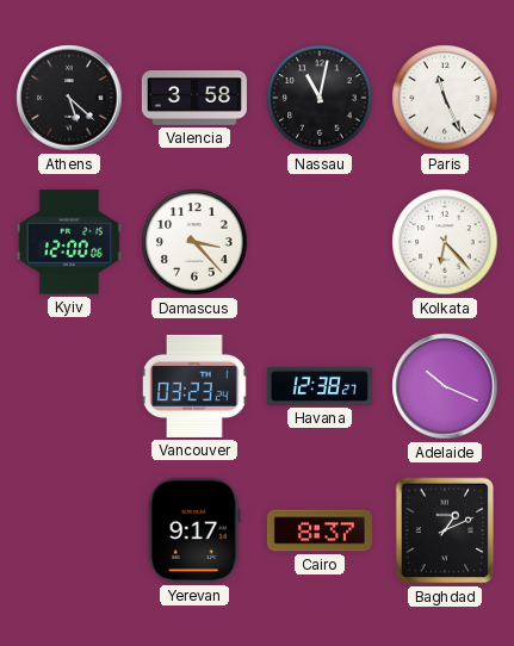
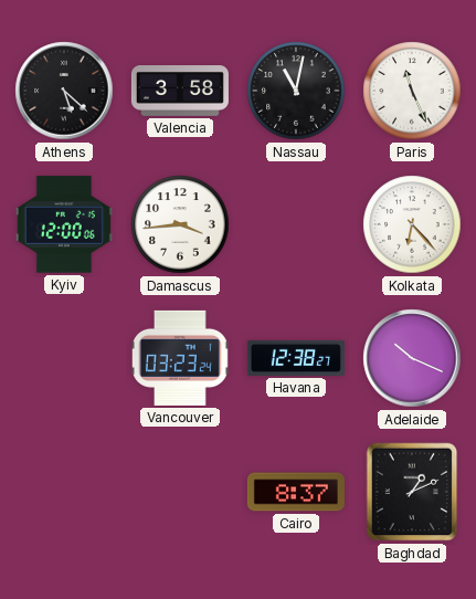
Damascus: 3:23 -> 3:44
Yerevan: 9:17 -> none
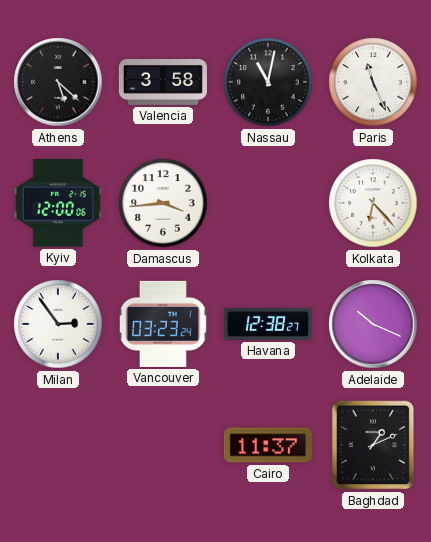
Milan: none -> 2:54
Cairo: 8:37 -> 11:37
